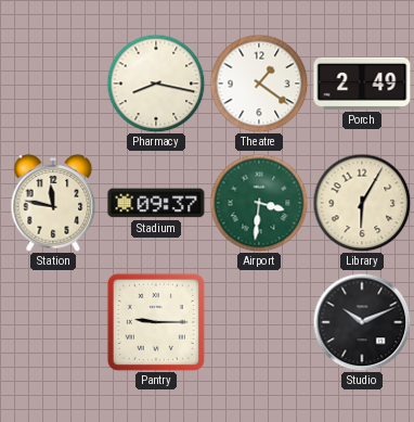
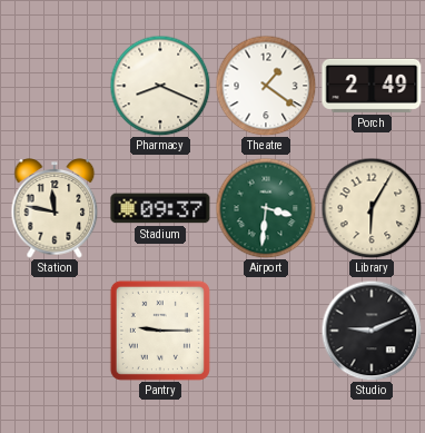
Pharmacy: 8:17 -> 8:19
Studio: 10:11 -> 9:11
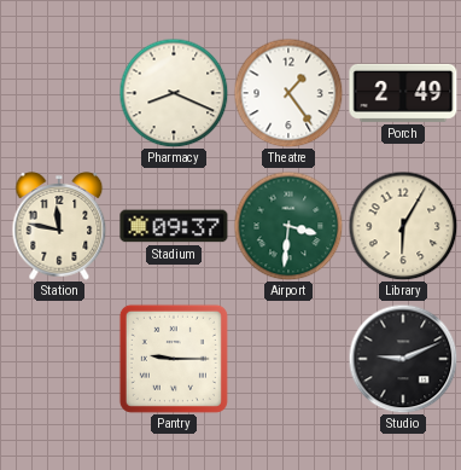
Theatre: 1:21 -> 1:24
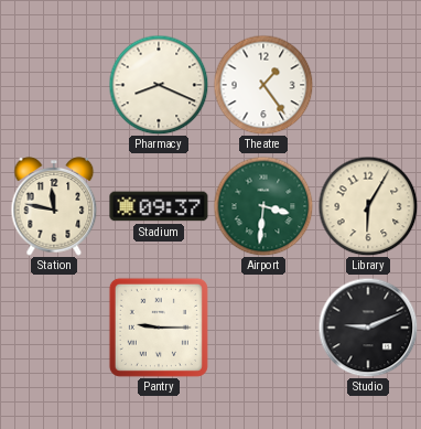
Porch: 2:49 -> none
